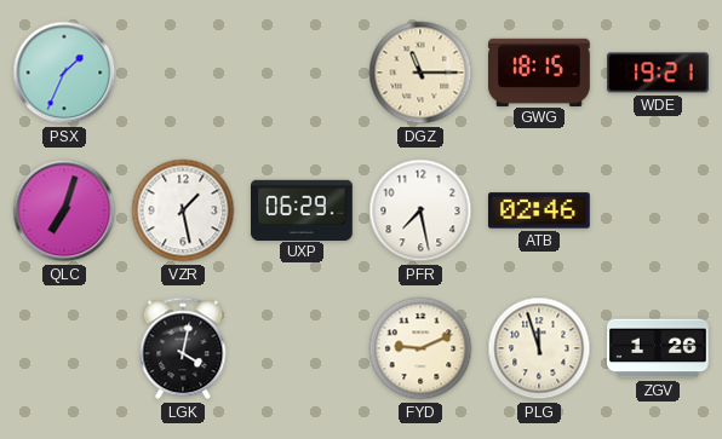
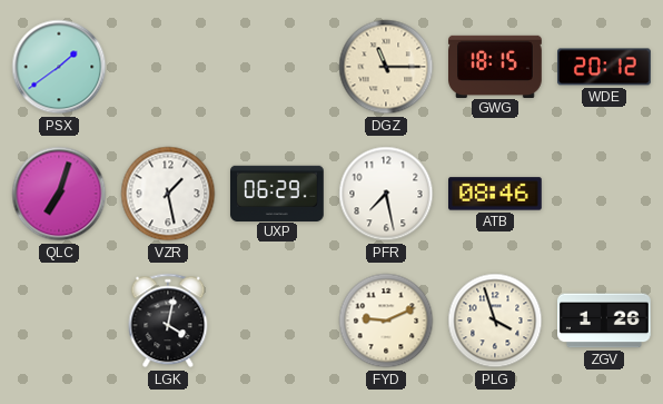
PSX: 1:34 -> 1:39
WDE: 19:21 -> 20:12
ATB: 02:46 -> 08:46
PLG: 11:57 -> 3:57
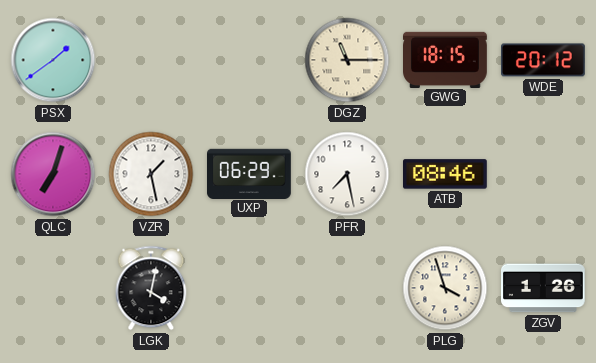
FYD: 9:11 -> none
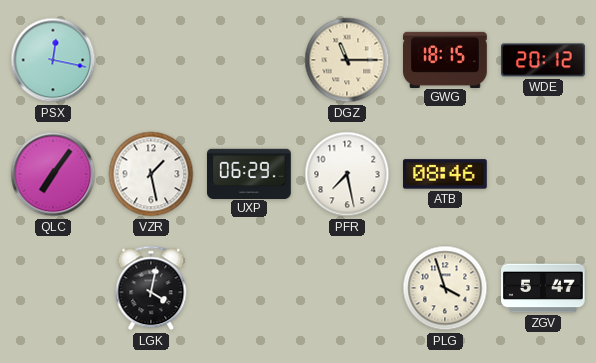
PSX: 1:39 -> 12:17
QLC: 7:03 -> 7:06
ZGV: 1:26 -> 5:47
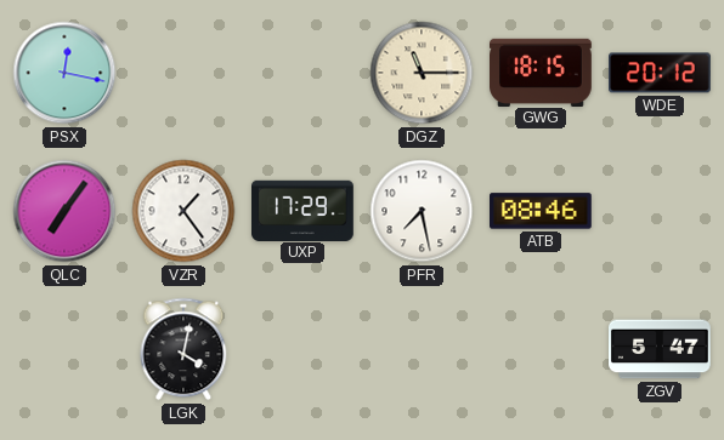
VZR: 1:28 -> 1:24
UXP: 06:29 -> 17:29
PLG: 3:57 -> none
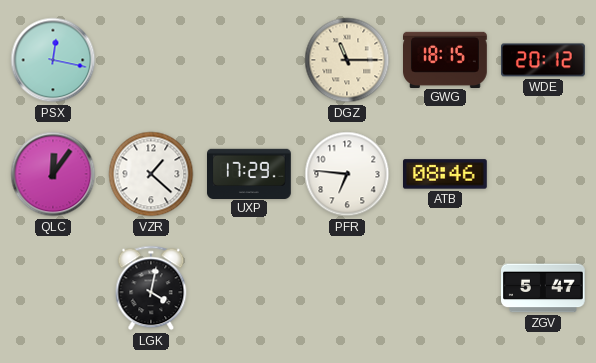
QLC: 7:06 -> 12:06
VZR: 1:24 -> 1:22
PFR: 7:28 -> 6:46
